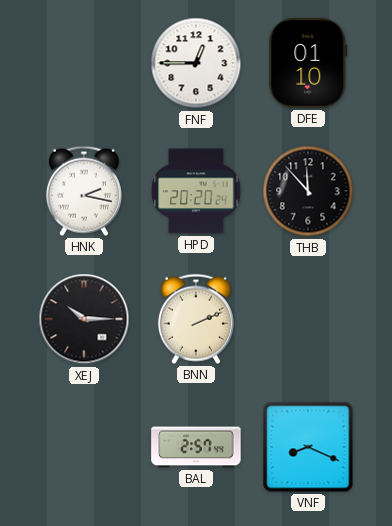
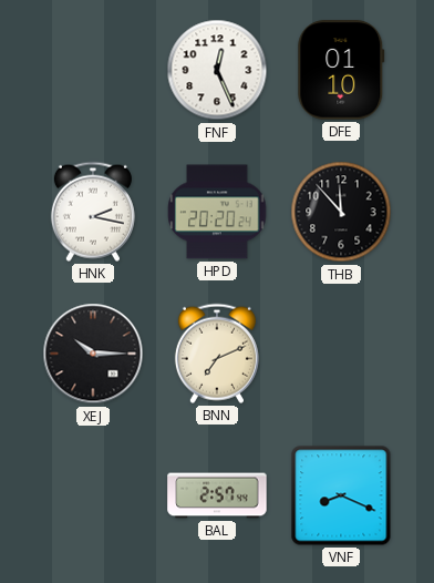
FNF: 12:45 -> 12:26
BNN: 2:11 -> 7:11
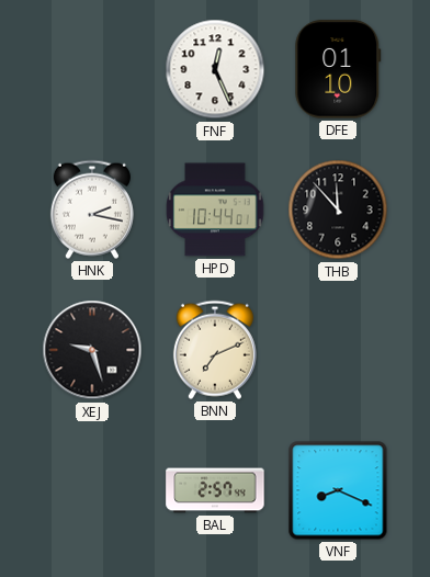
HPD: 20:20 -> 10:44
XEJ: 10:15 -> 9:27
